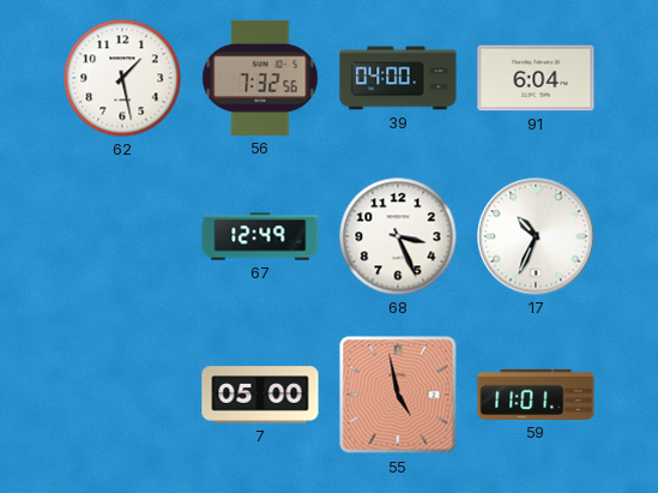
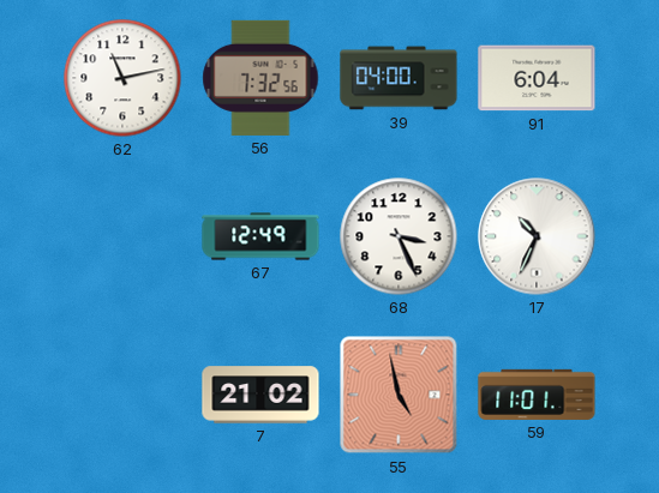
62: 1:28 -> 11:13
7: 05:00 -> 21:02
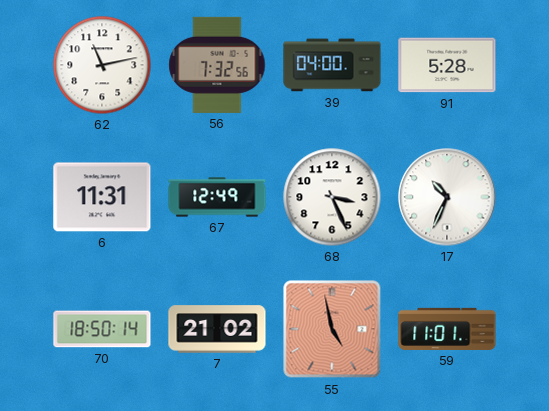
91: 6:04 -> 5:28
6: none -> 11:31
70: none -> 18:50
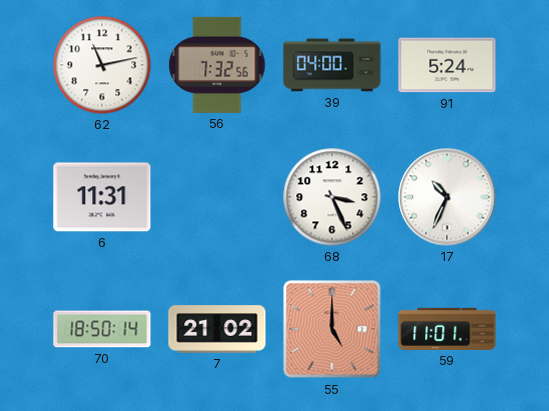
91: 5:28 -> 5:24
67: 12:49 -> none
55: 4:58 -> 5:00
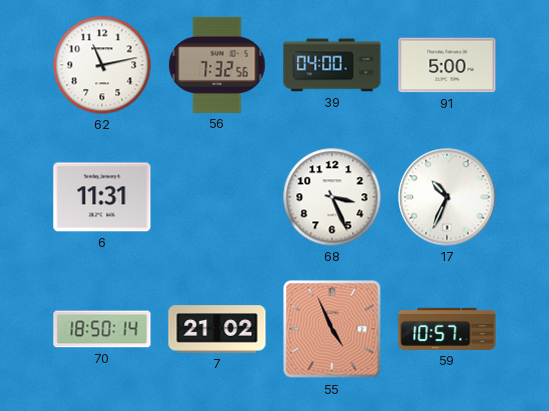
91: 5:24 -> 5:00
55: 5:00 -> 4:56
59: 11:01 -> 10:57
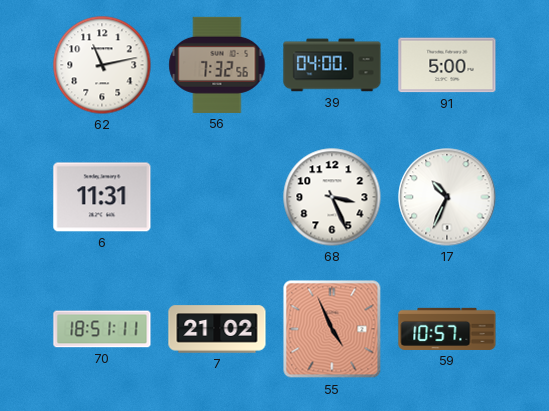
70: 18:50 -> 18:51
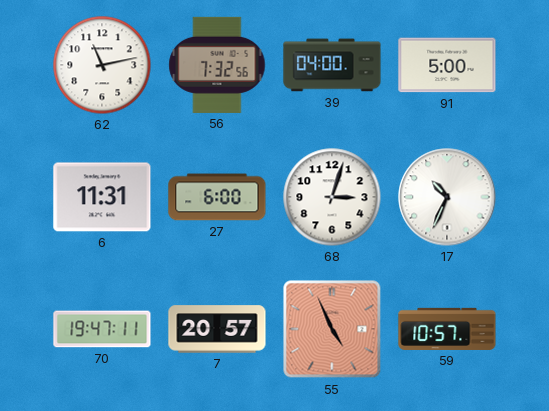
27: none -> 6:00
68: 3:26 -> 3:03
70: 18:51 -> 19:47
7: 21:02 -> 20:57
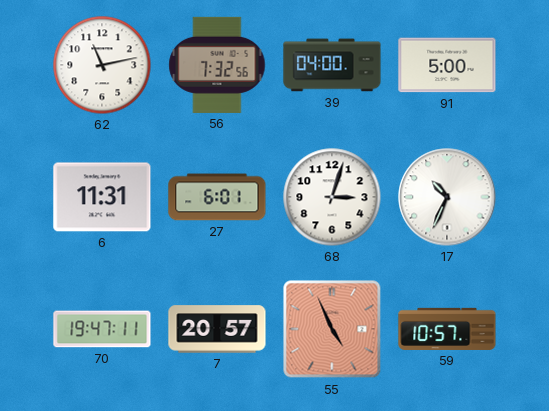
27: 6:00 -> 6:01
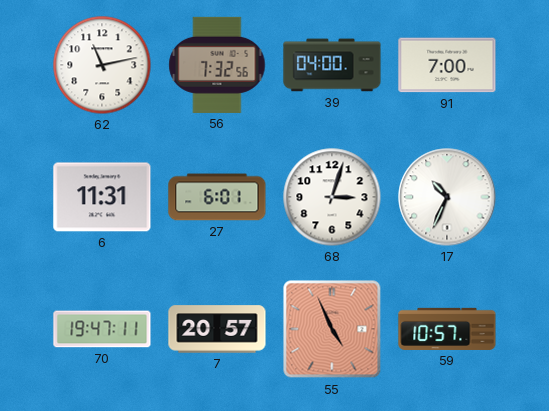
91: 5:00 -> 7:00
